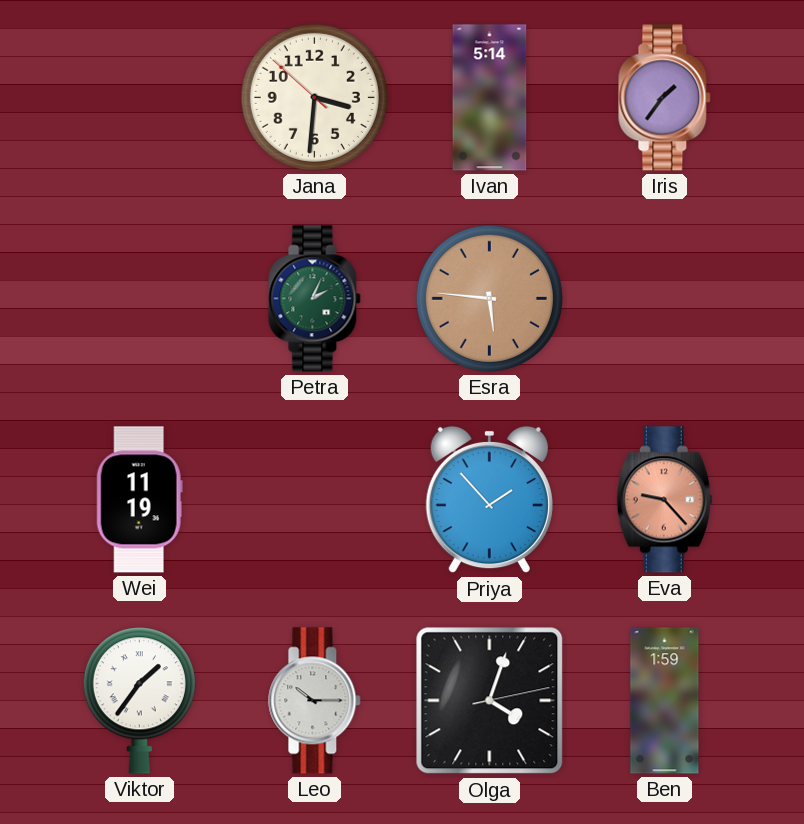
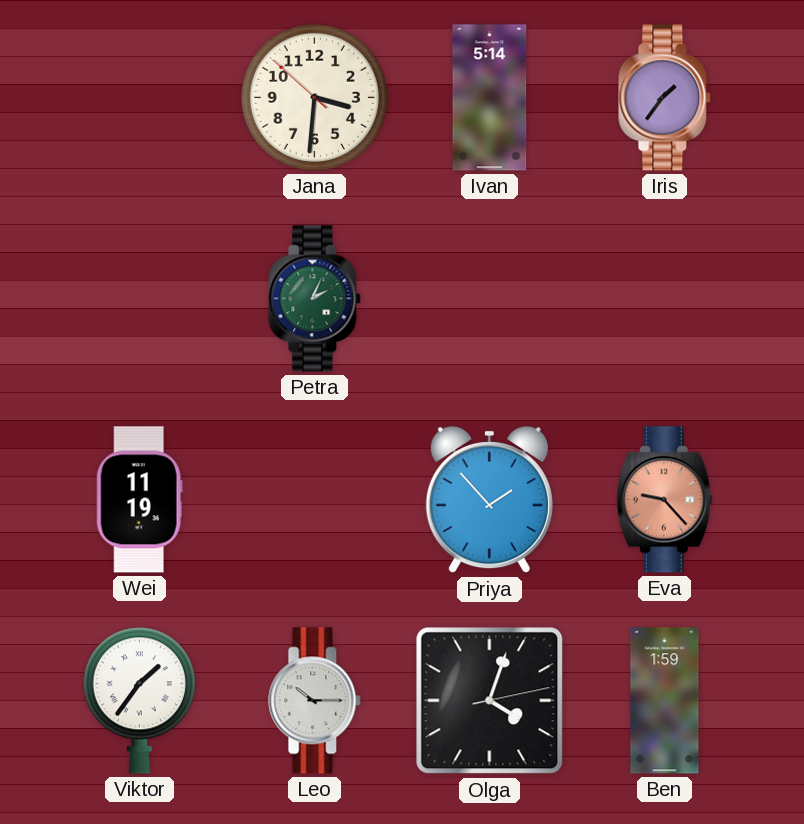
Esra: 5:46 -> none
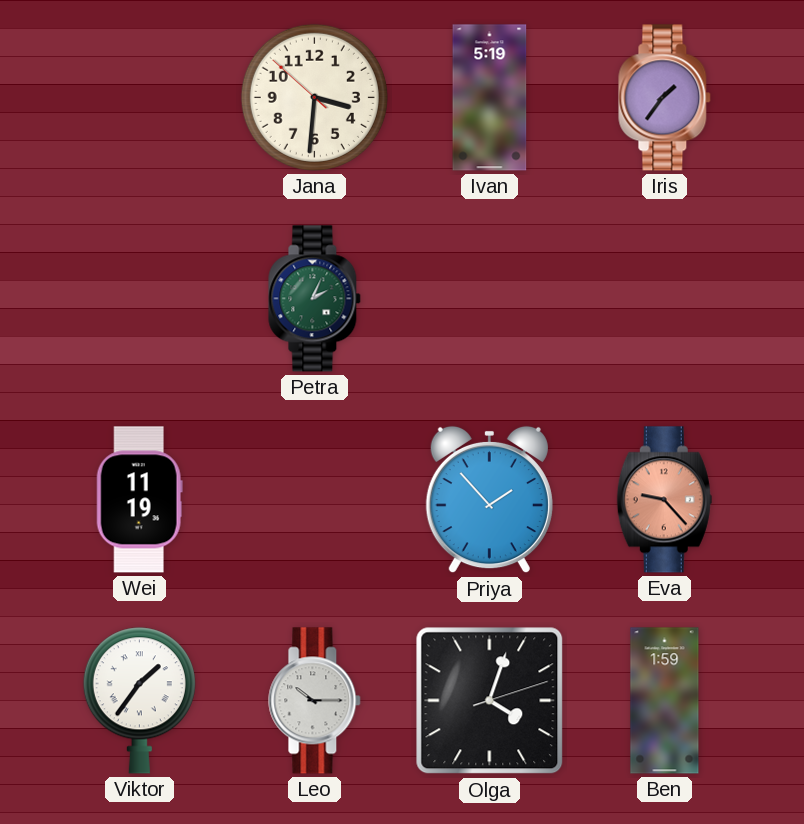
Ivan: 5:14 -> 5:19
Olga: 4:03:13 -> 4:03:12
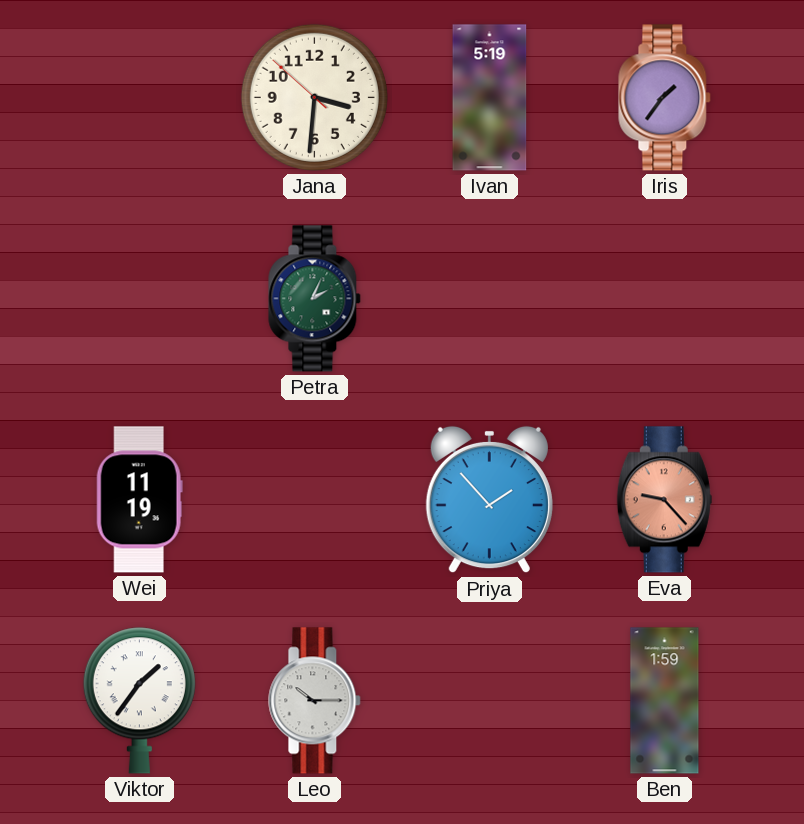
Olga: 4:03 -> none
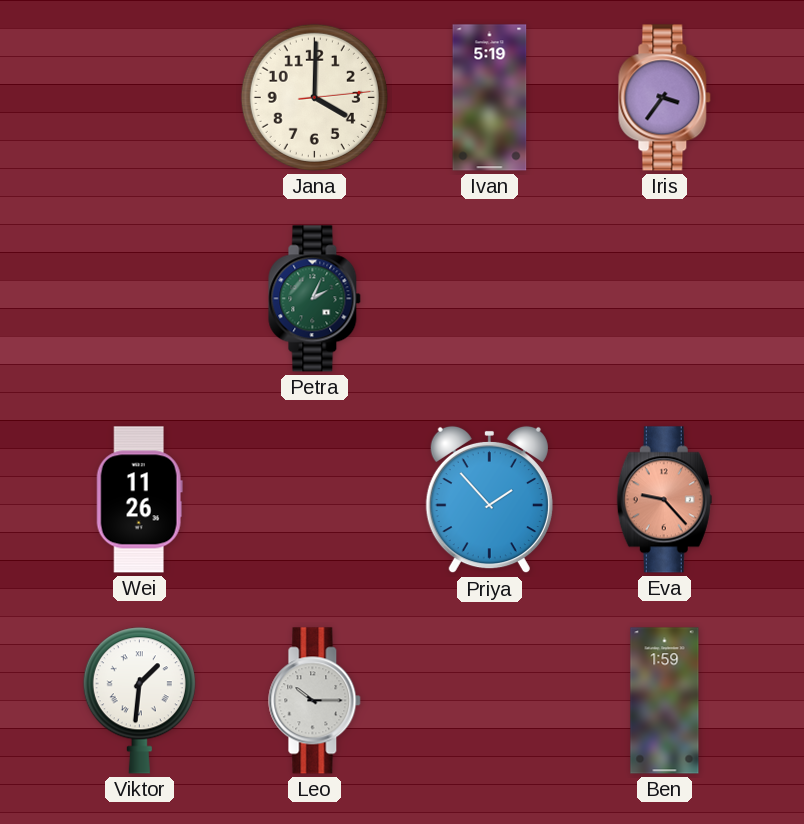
Jana: 3:30 -> 4:00
Iris: 1:36 -> 3:36
Wei: 11:19 -> 11:26
Viktor: 1:36 -> 1:31
